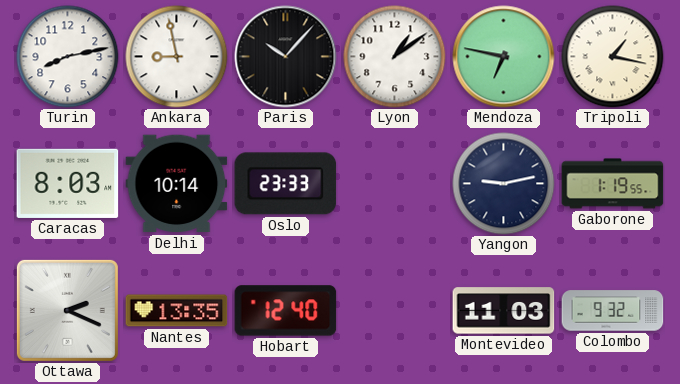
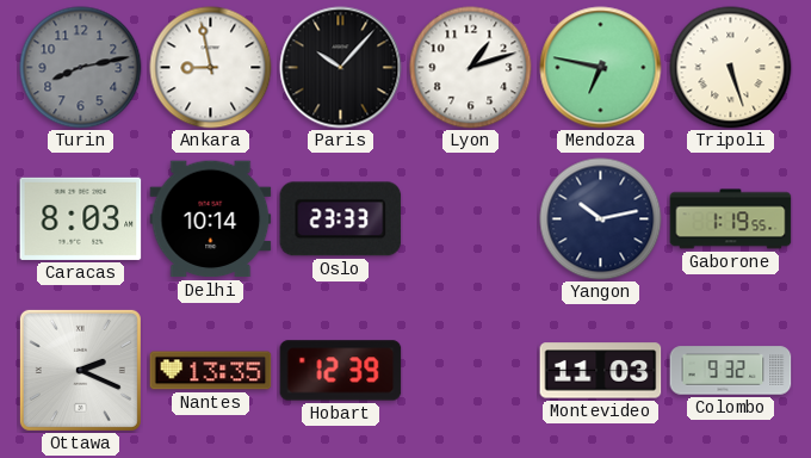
Turin dial: white -> grey
Lyon: 1:09 -> 1:12
Tripoli: 1:17 -> 5:27
Yangon: 9:13 -> 10:13
Hobart: 12:40 -> 12:39
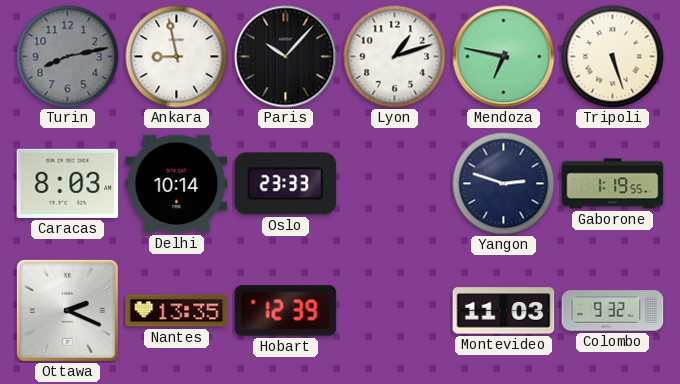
Yangon: 10:13 -> 2:48
